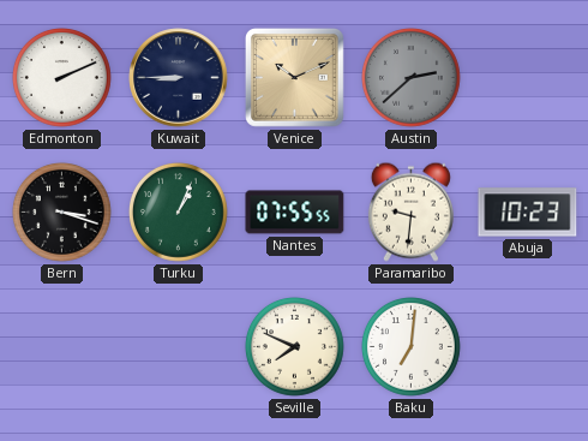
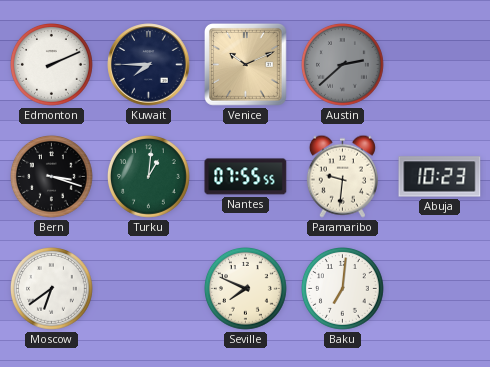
Kuwait: 8:45 -> 7:45
Turku: 1:04 -> 1:01
Moscow: none -> 6:39
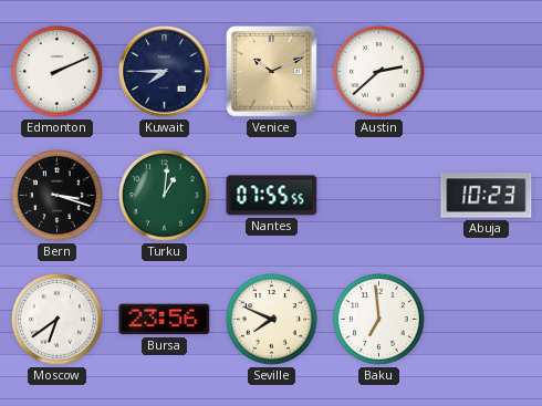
Austin dial: grey -> white
Paramaribo: 9:31 -> none
Bursa: none -> 23:56
Baku: 7:01 -> 6:59
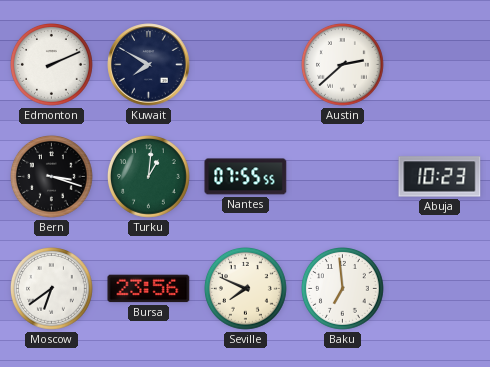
Kuwait: 7:45 -> 7:50
Venice: 10:11 -> none
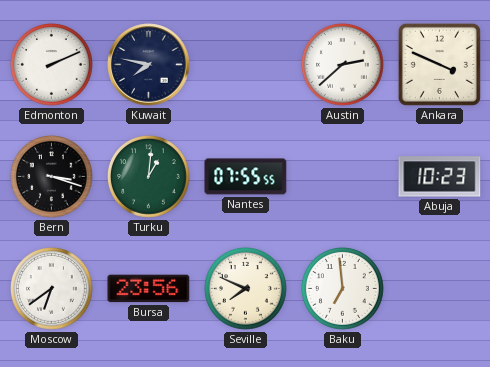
Kuwait: 7:50 -> 7:47
Ankara: none -> 3:49
